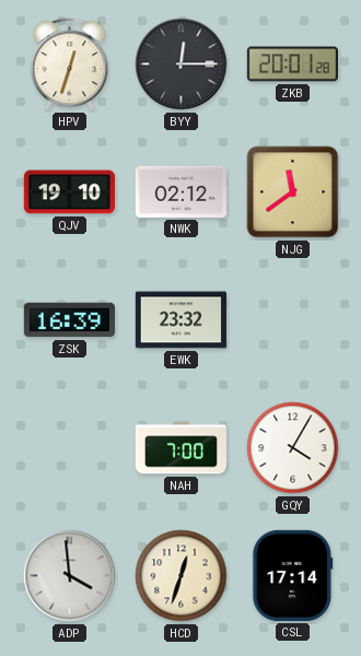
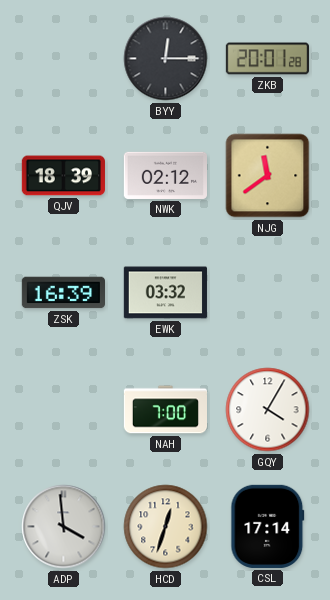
HPV: 12:33 -> none
QJV: 19:10 -> 18:39
EWK: 23:32 -> 03:32
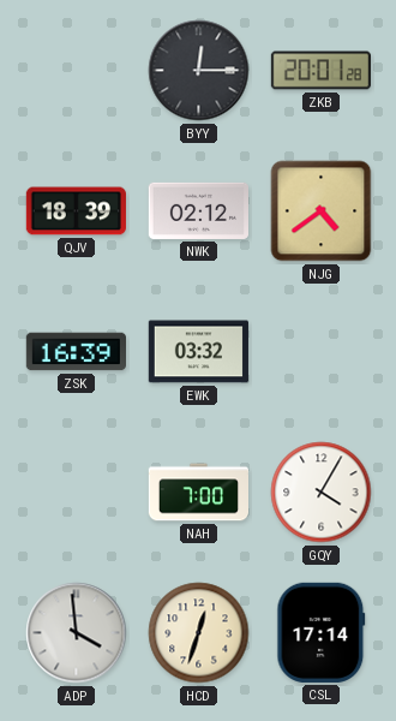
NJG: 11:39 -> 4:39
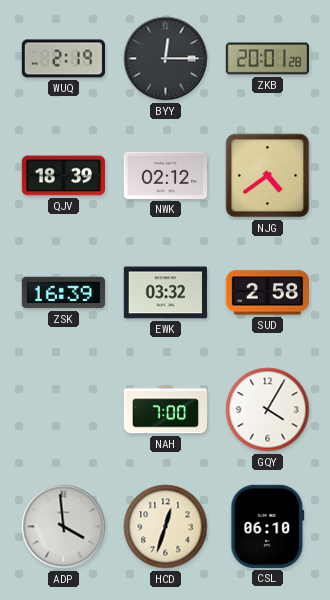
WUQ: none -> 2:19
SUD: none -> 2:58
CSL: 17:14 -> 06:10
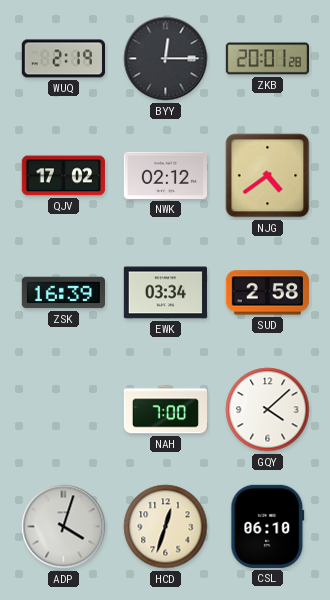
QJV: 18:39 -> 17:02
EWK: 03:32 -> 03:34
GQY: 4:05 -> 4:08
ADP: 3:59 -> 4:03
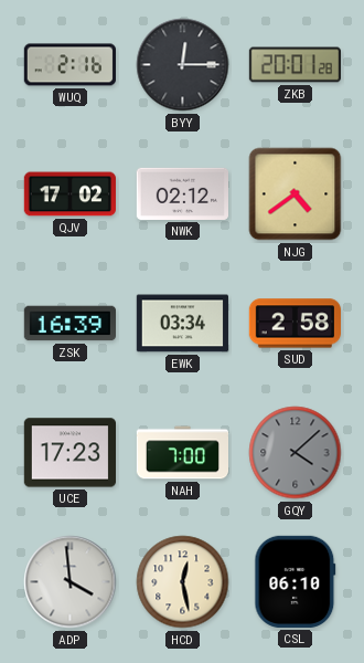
WUQ: 2:19 -> 2:16
UCE: none -> 17:23
GQY dial: white -> grey
ADP: 4:03 -> 3:59
HCD: 12:33 -> 12:28
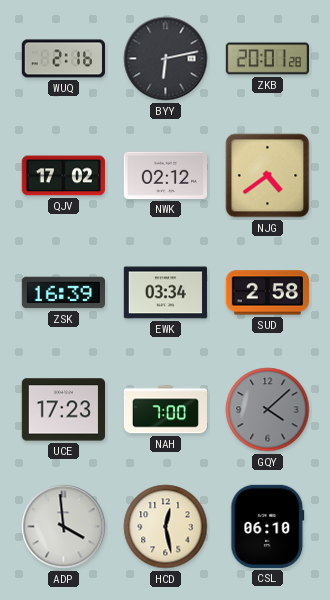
BYY: 12:15 -> 6:13
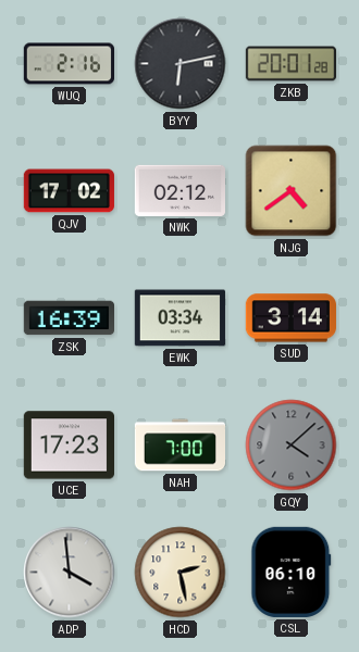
SUD: 2:58 -> 3:14
HCD: 12:28 -> 2:28
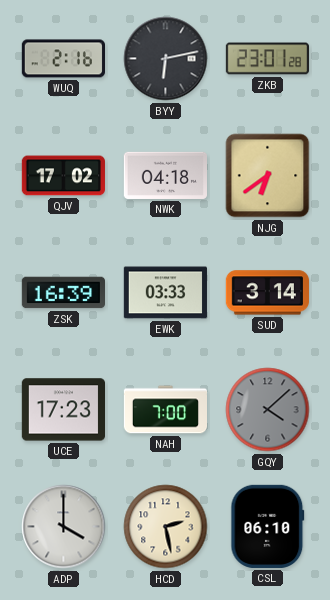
ZKB: 20:01 -> 23:01
NWK: 02:12 -> 04:18
NJG: 4:39 -> 6:39
EWK: 03:34 -> 03:33
ADP: 3:59 -> 4:00
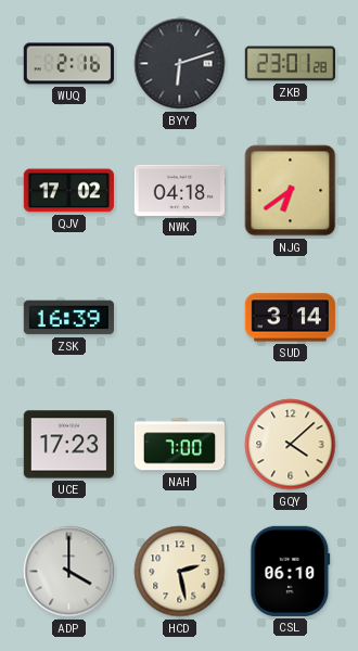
BYY: 6:13 -> 6:12
EWK: 03:33 -> none
GQY dial: grey -> cream
